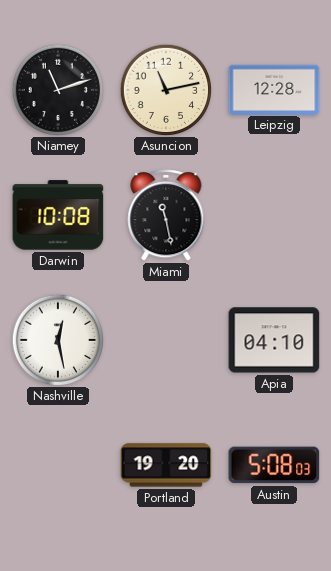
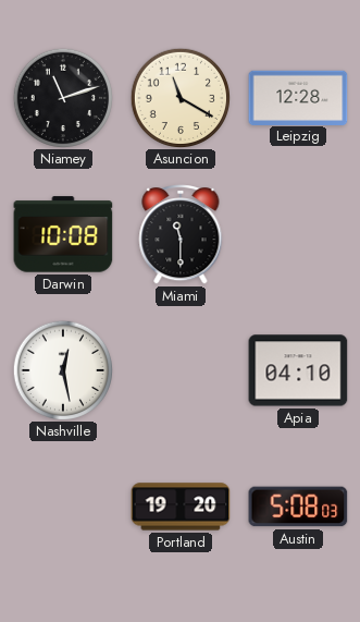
Asuncion: 11:13 -> 11:20
Miami: 11:28 -> 11:30
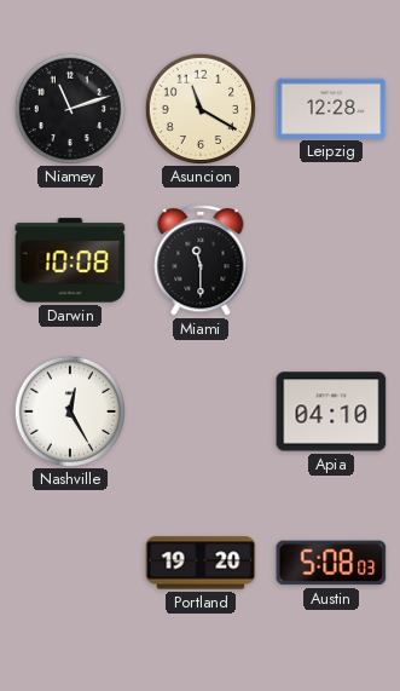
Nashville: 12:28 -> 12:25
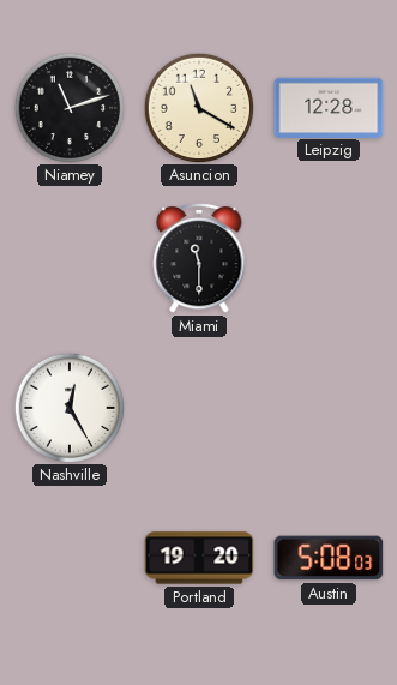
Darwin: 10:08 -> none
Apia: 04:10 -> none
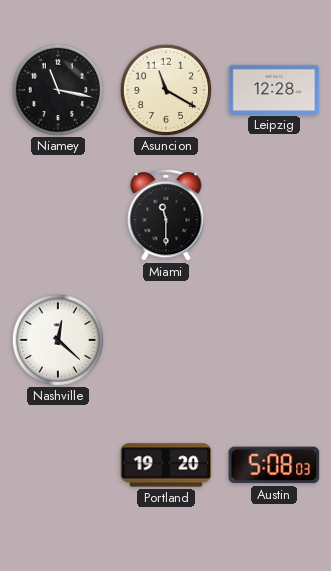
Niamey: 11:12 -> 11:17
Nashville: 12:25 -> 12:22
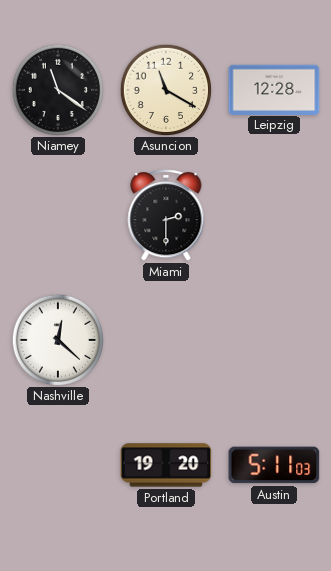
Niamey: 11:17 -> 11:21
Miami: 11:30 -> 2:30
Austin: 5:08 -> 5:11
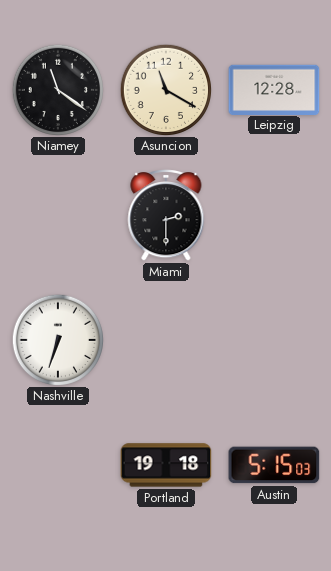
Nashville: 12:22 -> 6:33
Portland: 19:20 -> 19:18
Austin: 5:11 -> 5:15
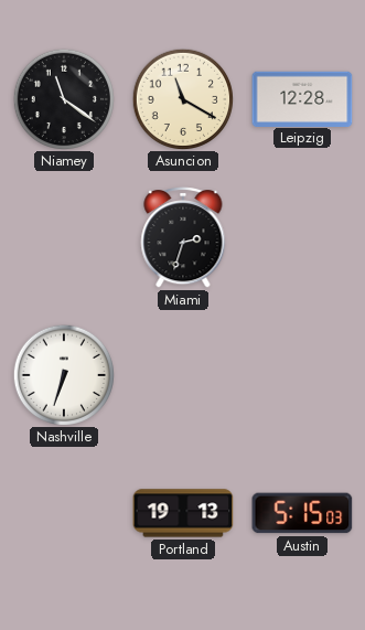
Miami: 2:30 -> 2:33
Portland: 19:18 -> 19:13
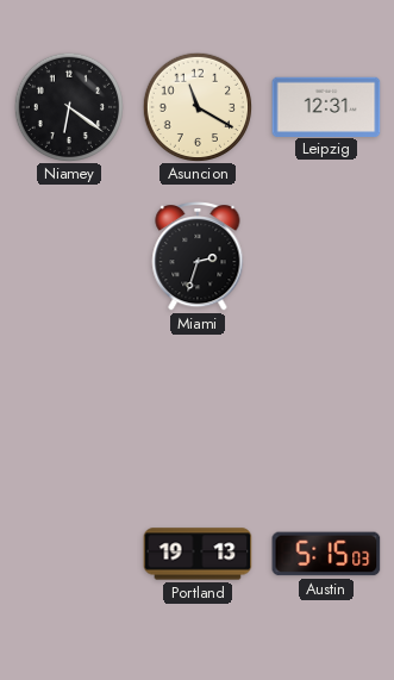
Niamey: 11:21 -> 6:21
Leipzig: 12:28 -> 12:31
Nashville: 6:33 -> none
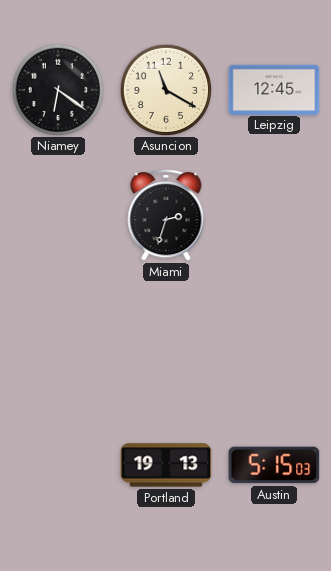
Leipzig: 12:31 -> 12:45
